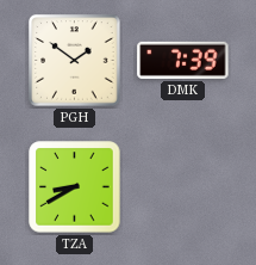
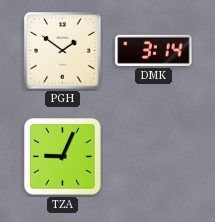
DMK: 7:39 -> 3:14
TZA: 8:40 -> 9:04
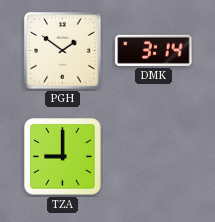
TZA: 9:04 -> 9:00
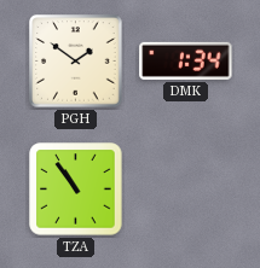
DMK: 3:14 -> 1:34
TZA: 9:00 -> 10:54
